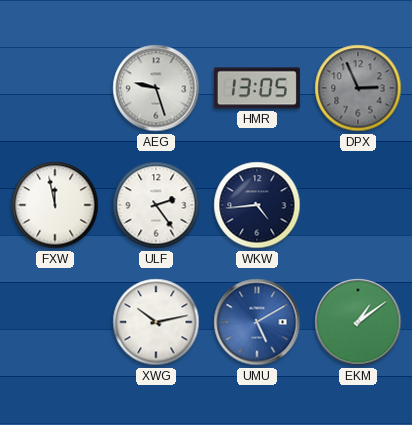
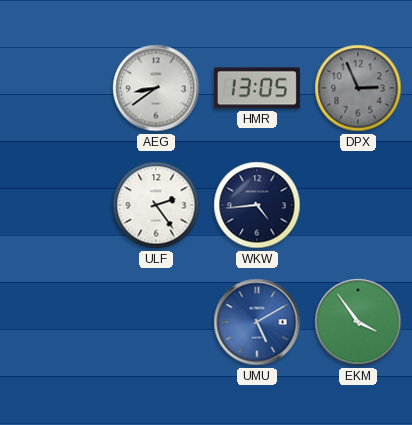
AEG: 9:27 -> 8:39
FXW: 11:58 -> none
XWG: 10:13 -> none
EKM: 1:09 -> 3:54
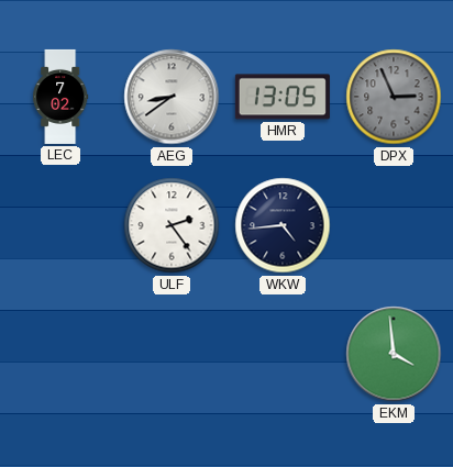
LEC: none -> 7:02
UMU: 5:10 -> none
EKM: 3:54 -> 3:59
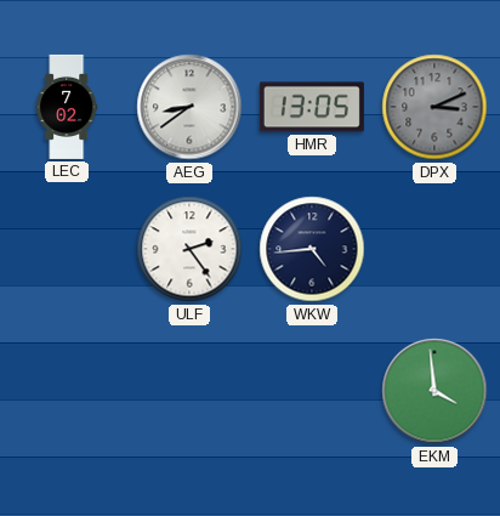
DPX: 2:56 -> 3:11
